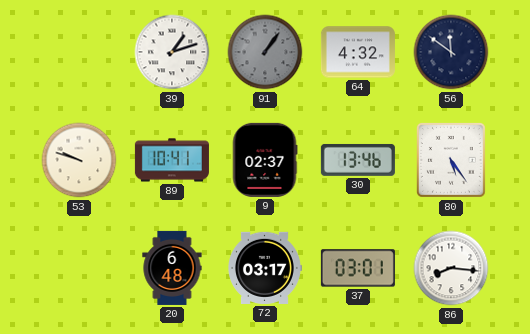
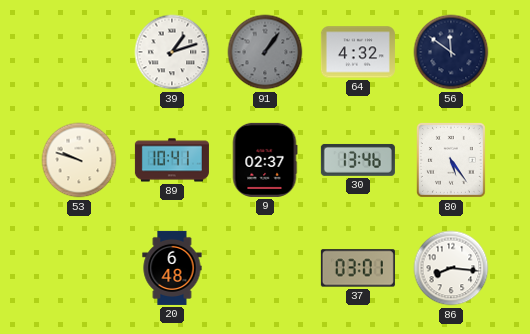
72: 03:17 -> none
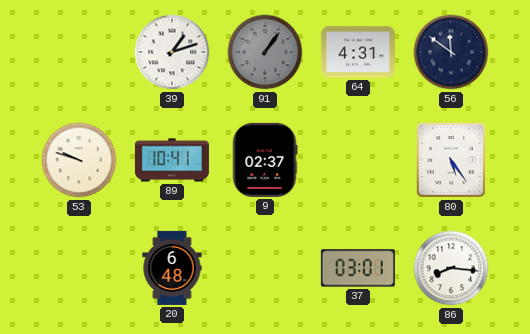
64: 4:32 -> 4:31
30: 13:46 -> none
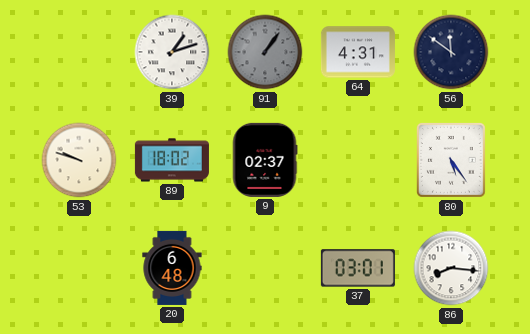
89: 10:41 -> 18:02
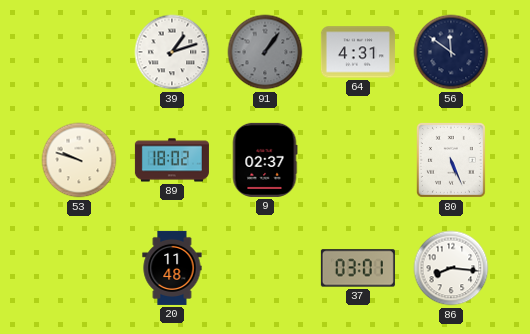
80: 5:24 -> 5:26
20: 6:48 -> 11:48
